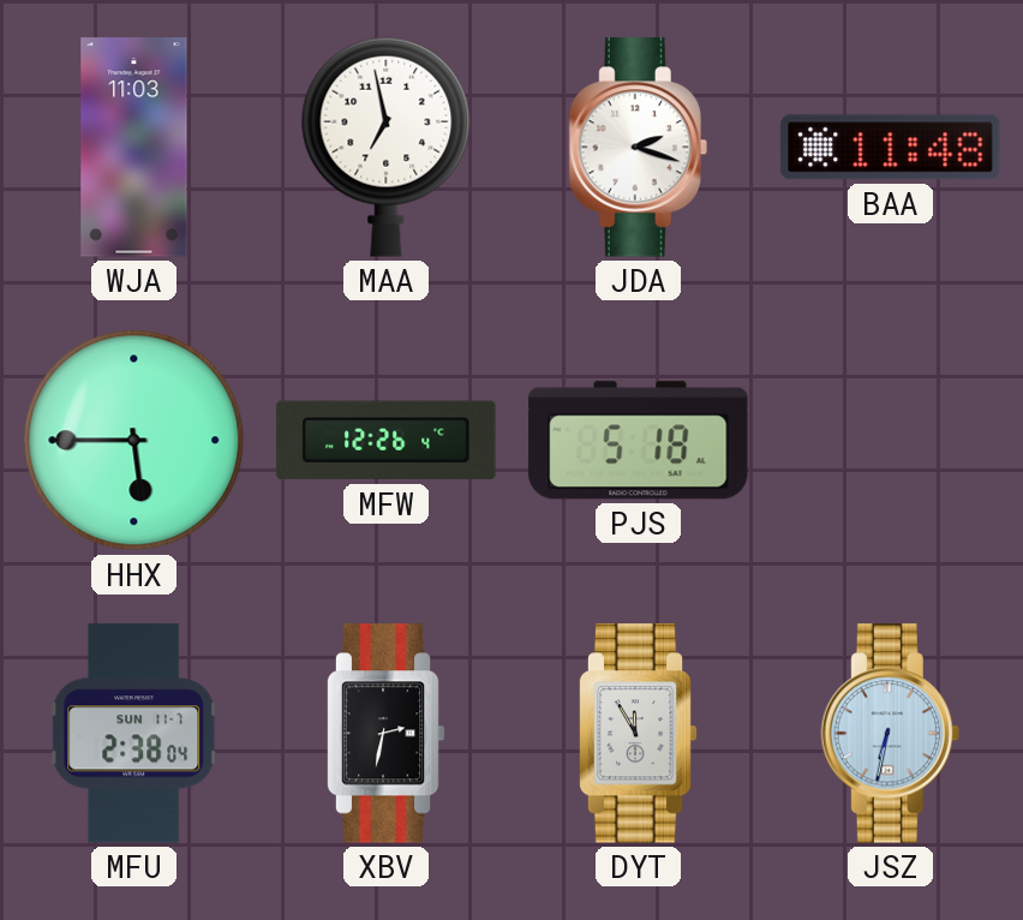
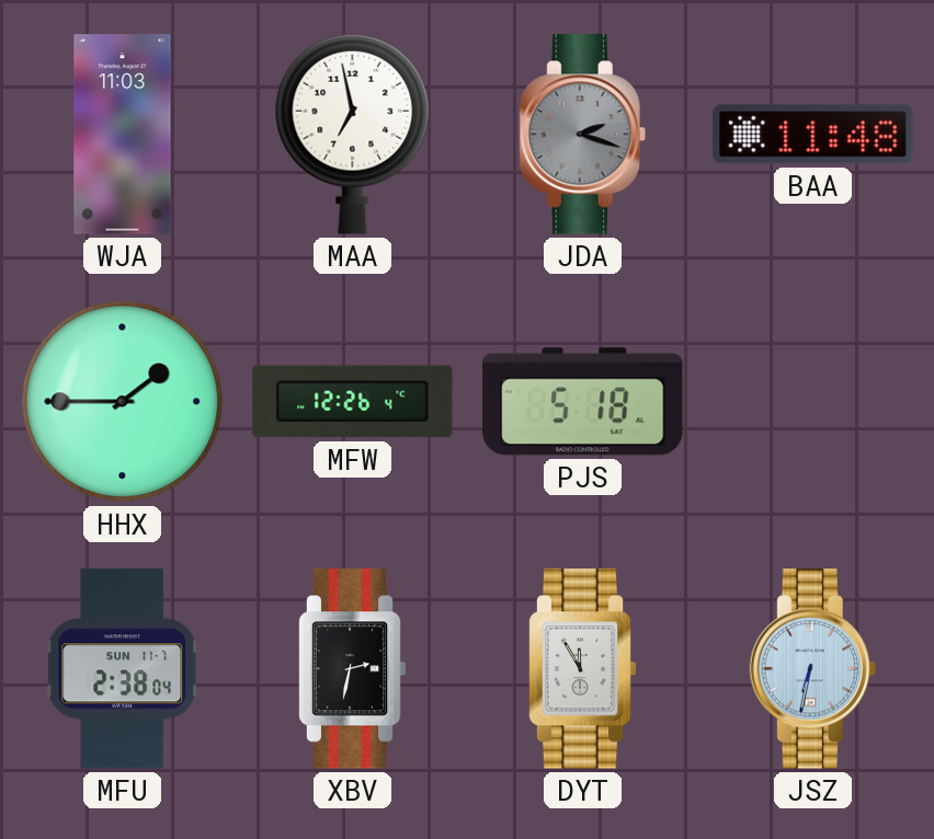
JDA dial: white -> grey
HHX: 5:45 -> 1:45
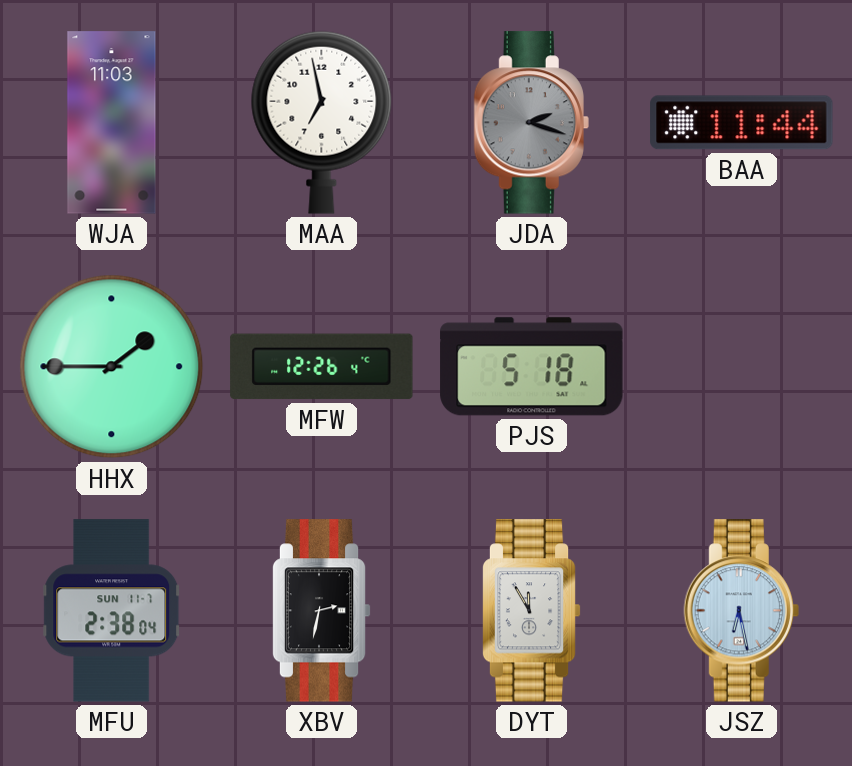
BAA: 11:48 -> 11:44
JSZ: 6:32 -> 6:28
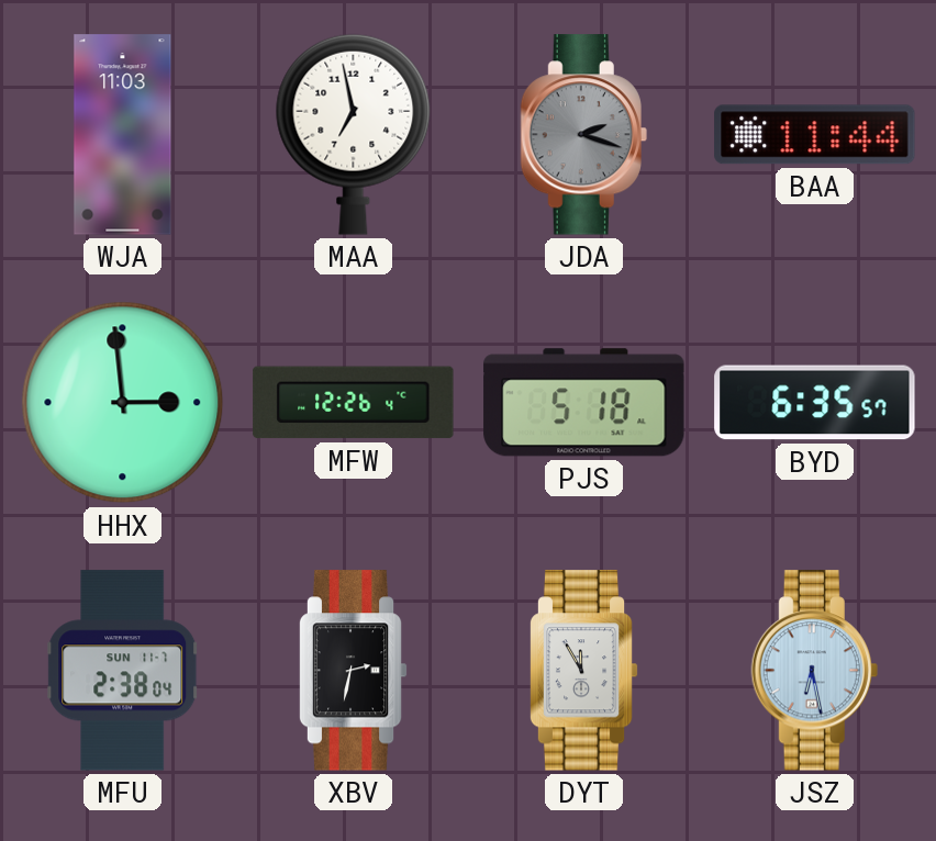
HHX: 1:45 -> 2:59
BYD: none -> 6:35
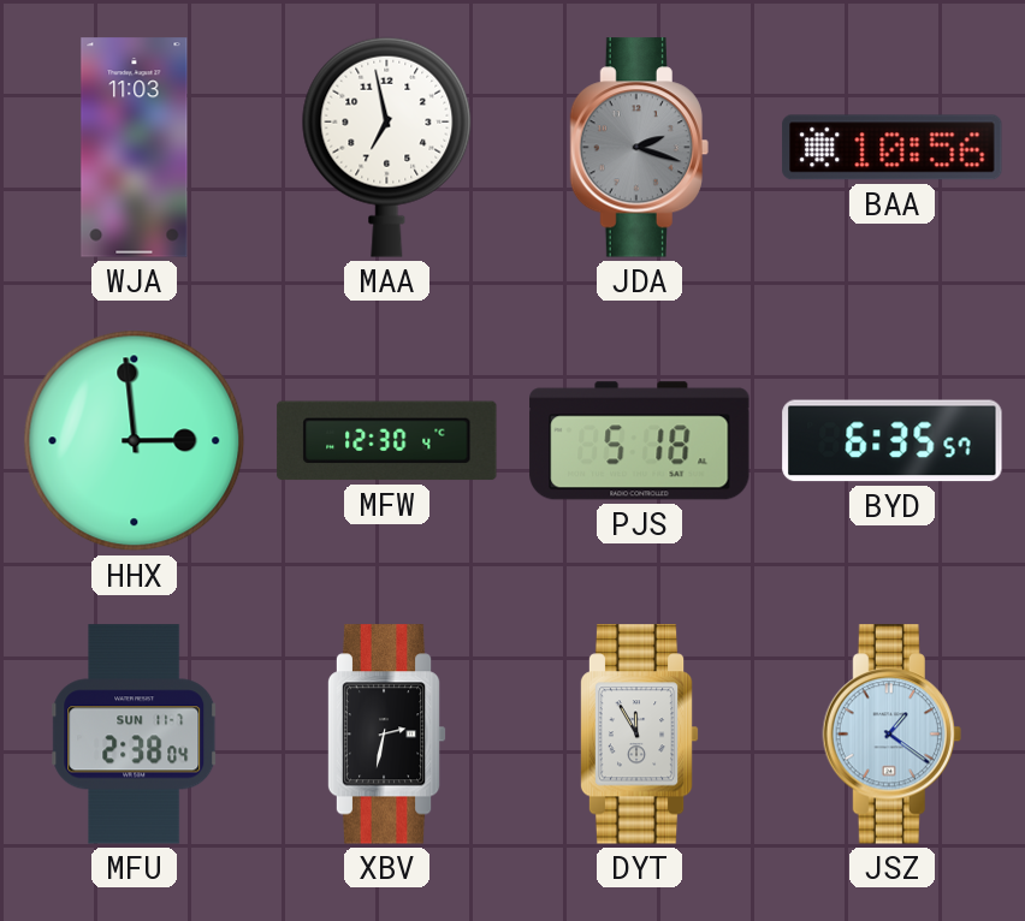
BAA: 11:44 -> 10:56
MFW: 12:26 -> 12:30
JSZ: 6:28 -> 1:21
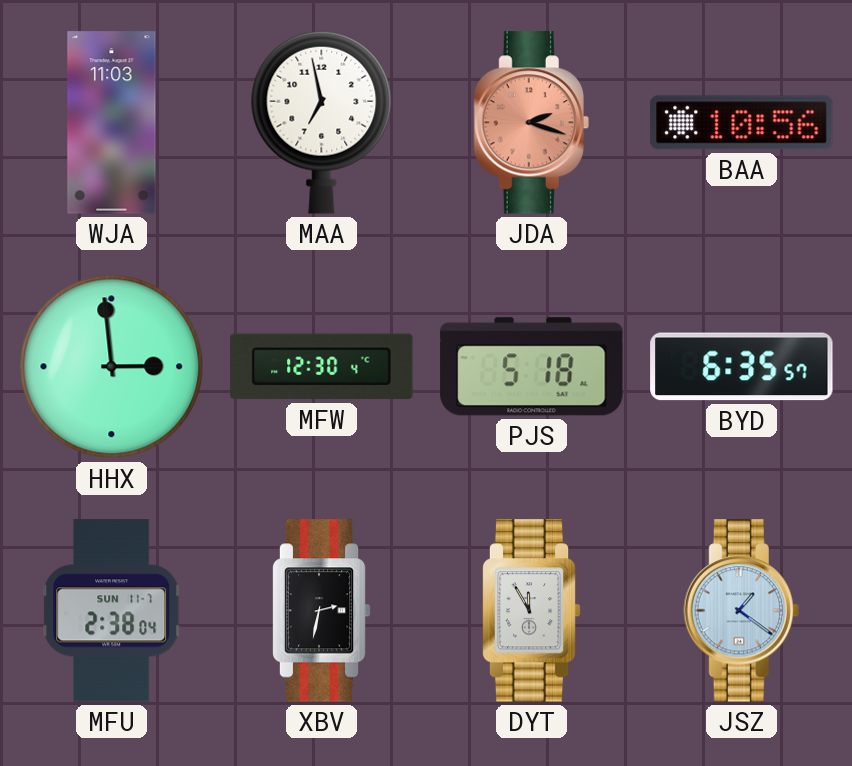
JDA dial: grey -> salmon
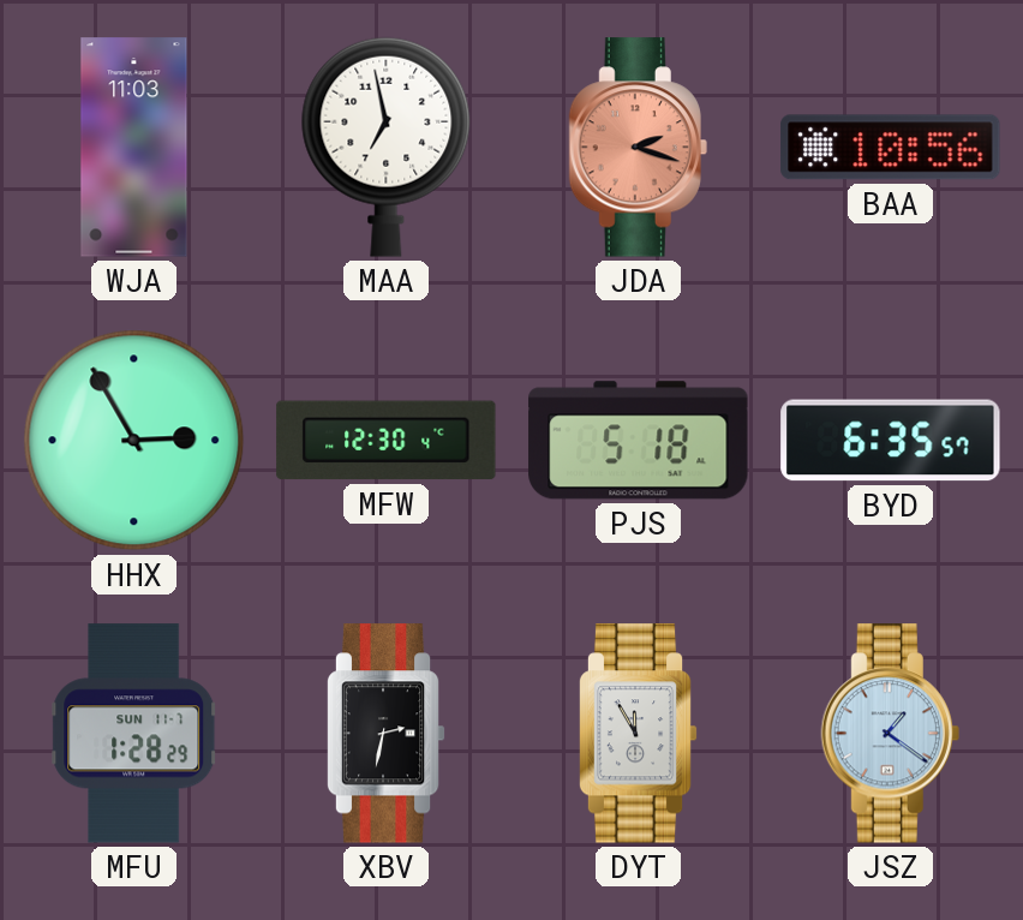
HHX: 2:59 -> 2:55
MFU: 2:38 -> 1:28
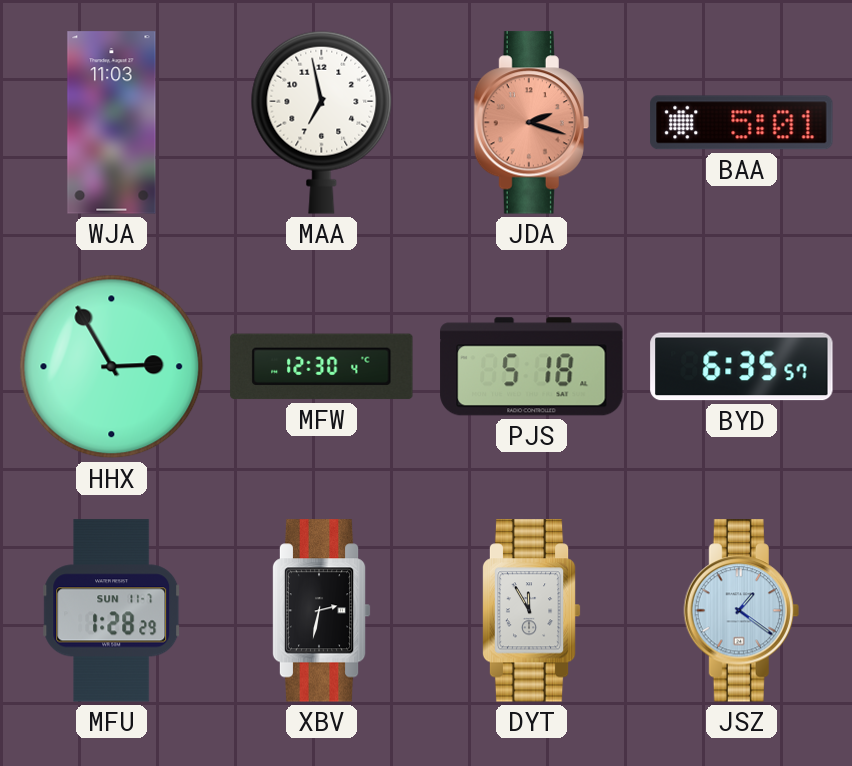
BAA: 10:56 -> 5:01
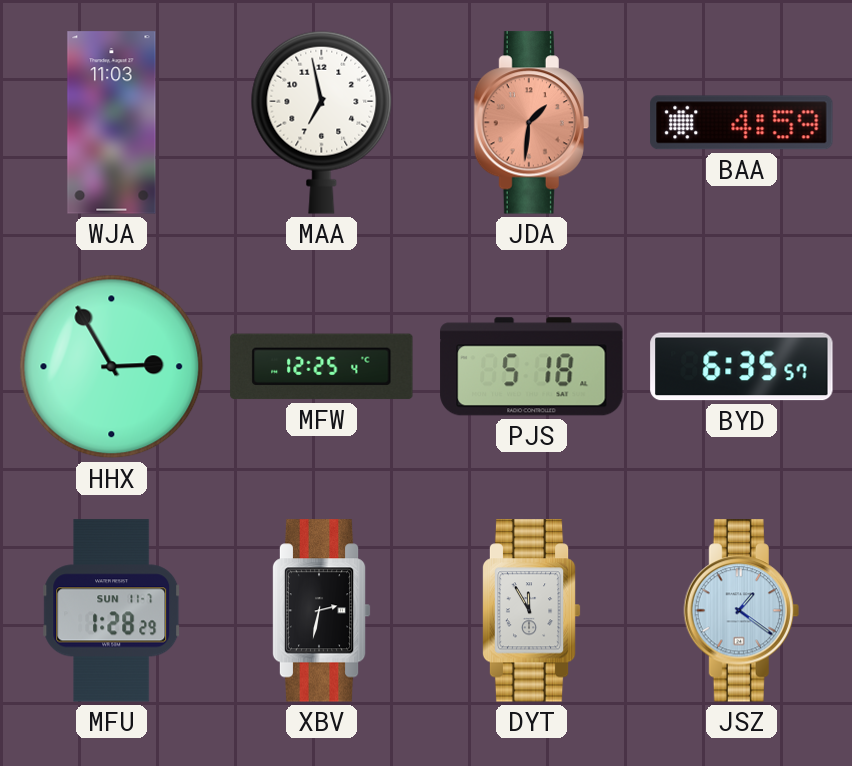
JDA: 2:18 -> 1:31
BAA: 5:01 -> 4:59
MFW: 12:30 -> 12:25
